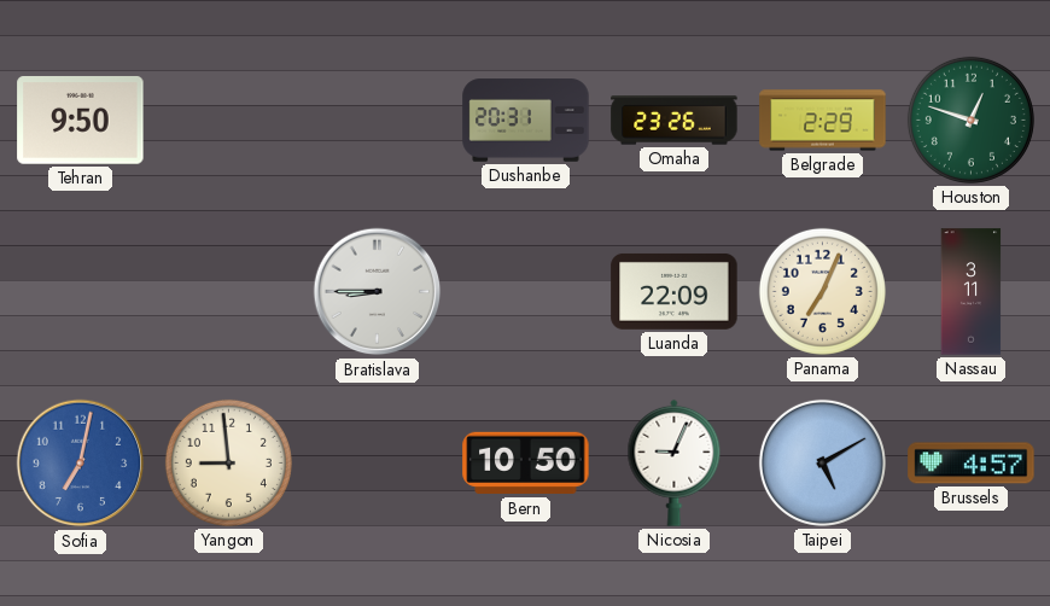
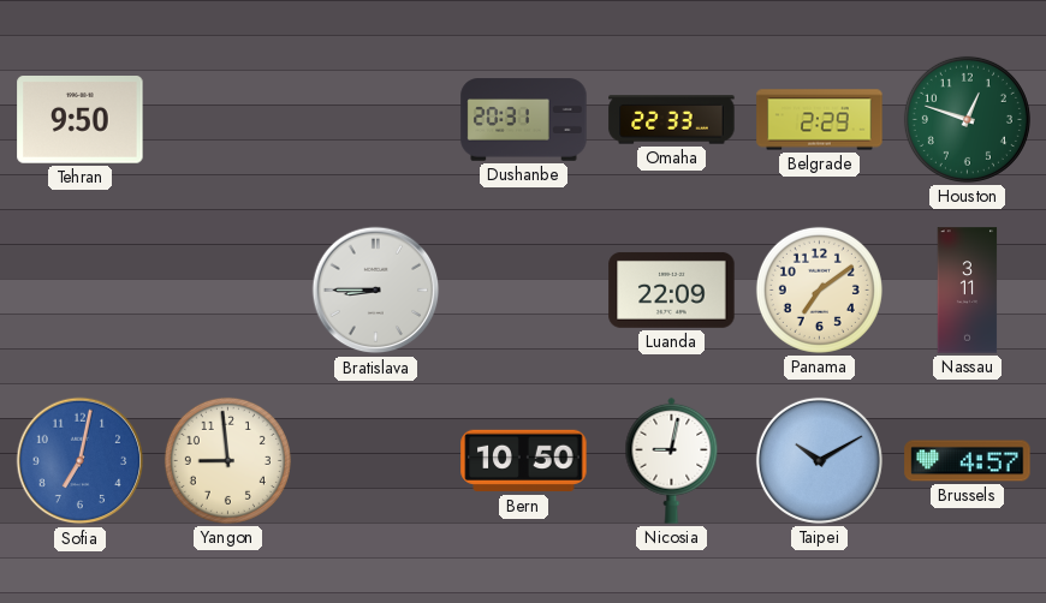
Omaha: 23:26 -> 22:33
Panama: 7:04 -> 7:09
Nicosia: 9:04 -> 9:02
Taipei: 5:10 -> 10:10
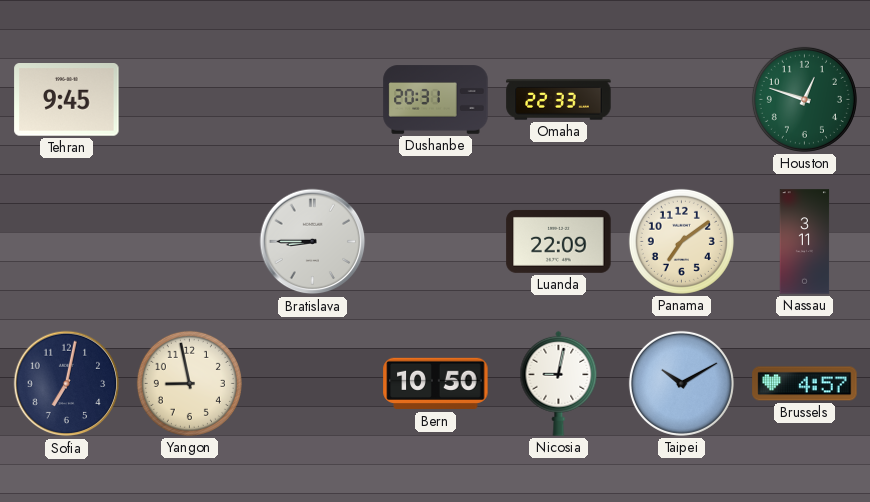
Tehran: 9:50 -> 9:45
Belgrade: 2:29 -> none
Sofia dial: blue -> navy
Yangon: 8:59 -> 8:58
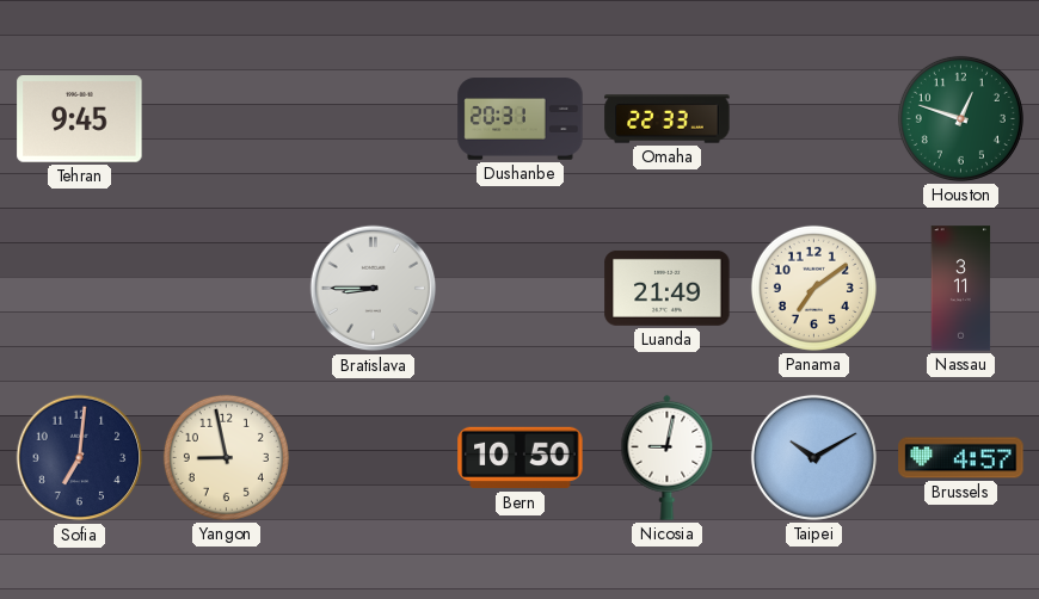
Luanda: 22:09 -> 21:49
Sofia: 7:02 -> 7:01
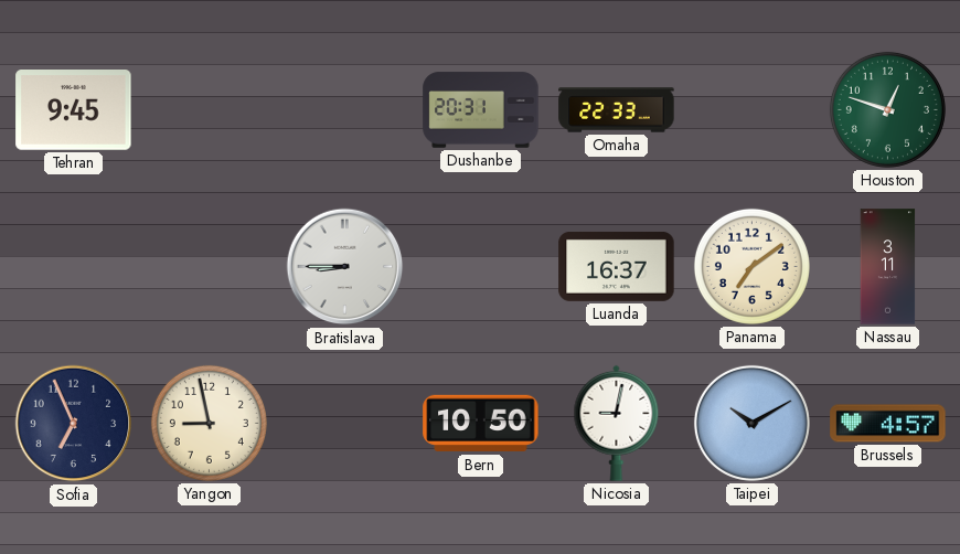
Luanda: 21:49 -> 16:37
Sofia: 7:01 -> 6:56
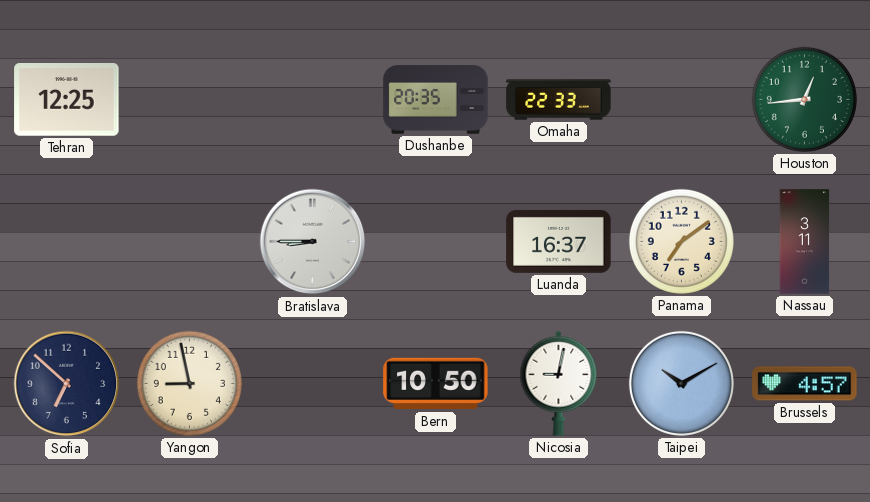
Tehran: 9:45 -> 12:25
Dushanbe: 20:31 -> 20:35
Houston: 12:48 -> 12:44
Sofia: 6:56 -> 6:52
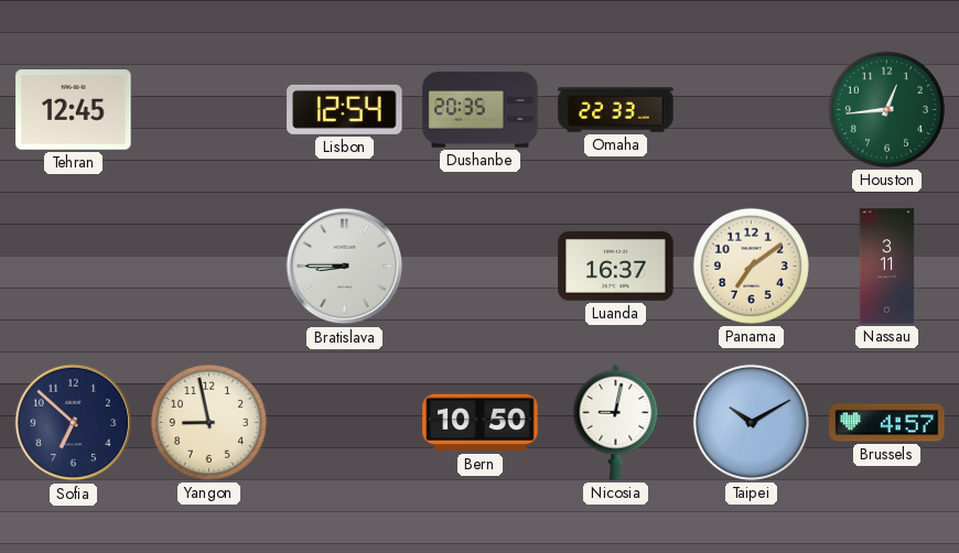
Tehran: 12:25 -> 12:45
Lisbon: none -> 12:54
